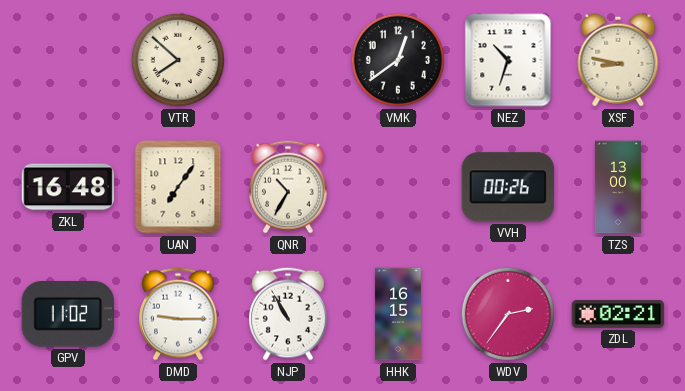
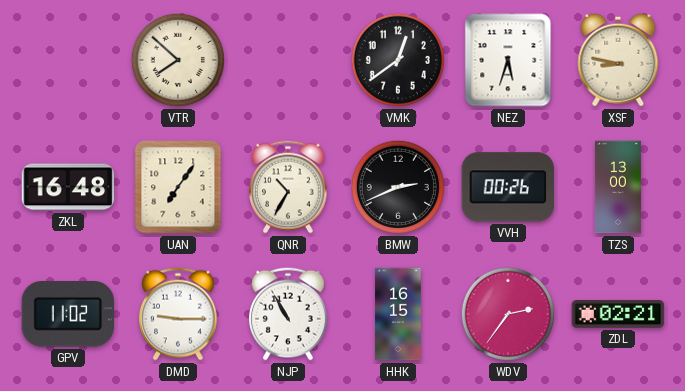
NEZ: 10:33 -> 5:33
BMW: none -> 2:41
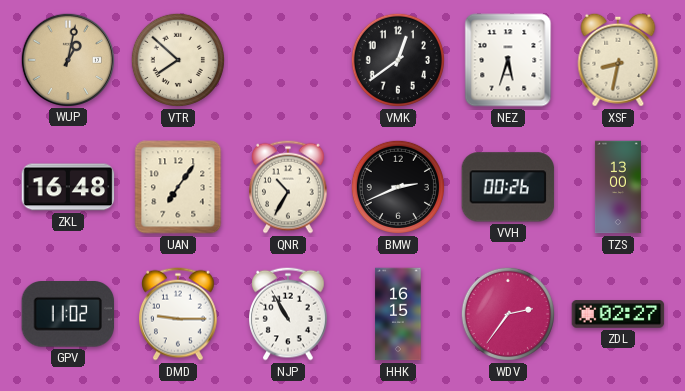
WUP: none -> 1:02
XSF: 8:47 -> 8:32
ZDL: 02:21 -> 02:27
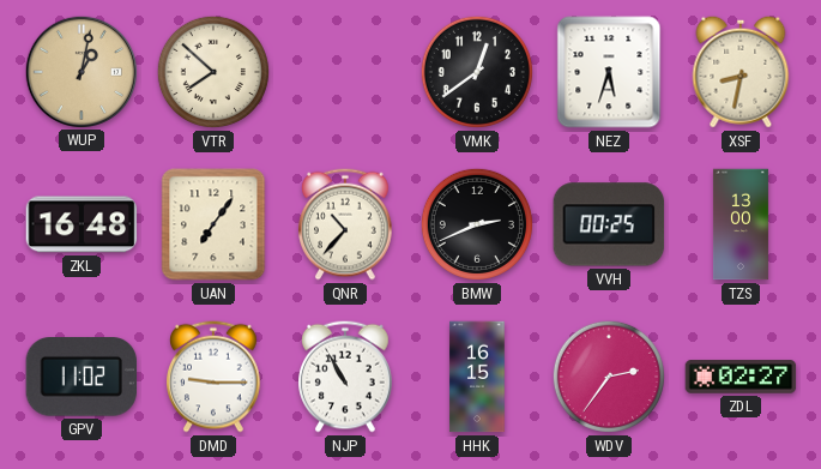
QNR: 10:35 -> 10:37
VVH: 00:26 -> 00:25
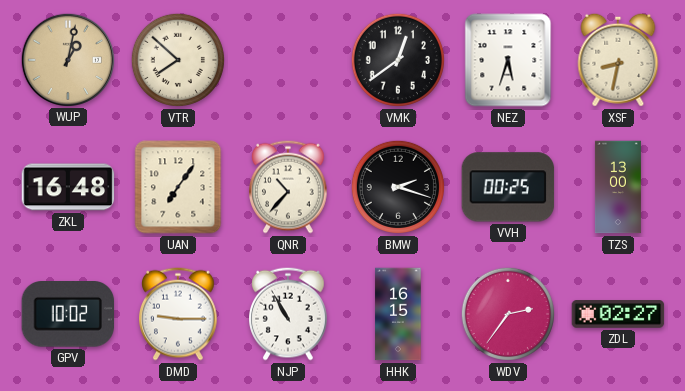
BMW: 2:41 -> 2:18
GPV: 11:02 -> 10:02
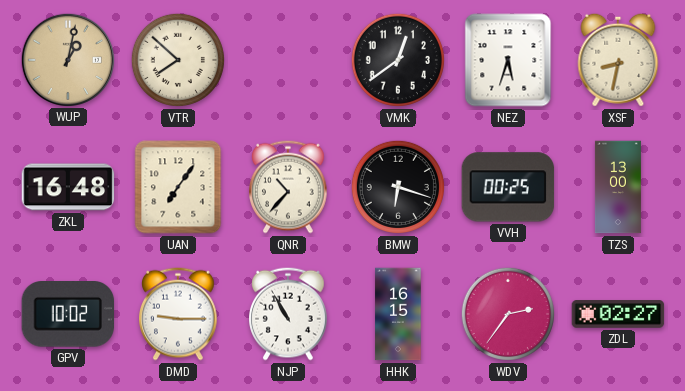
BMW: 2:18 -> 6:18
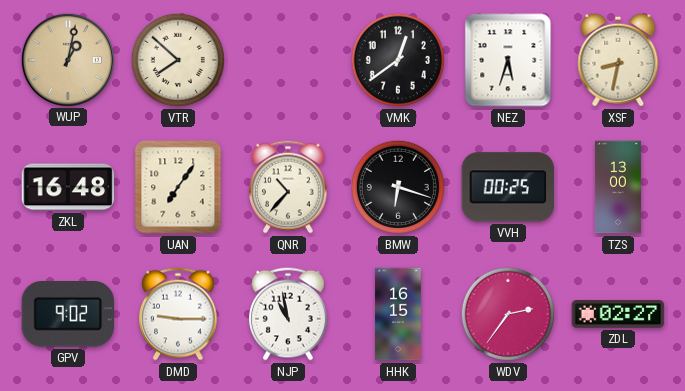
GPV: 10:02 -> 9:02
NJP: 10:55 -> 10:58
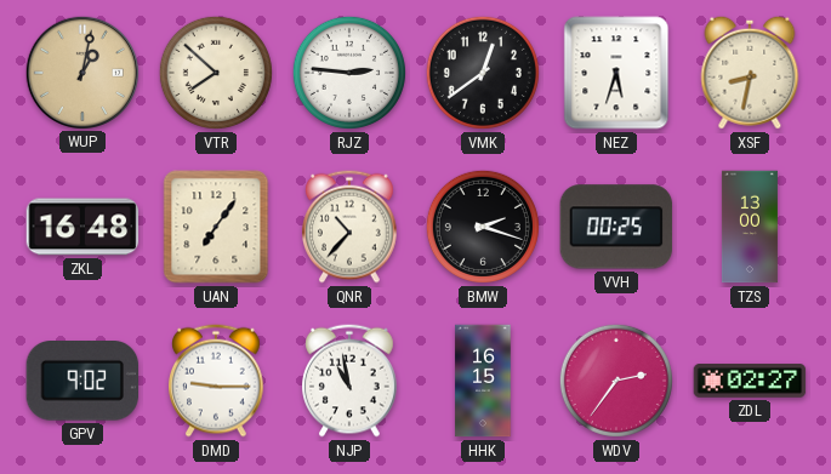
RJZ: none -> 2:46
BMW: 6:18 -> 2:18
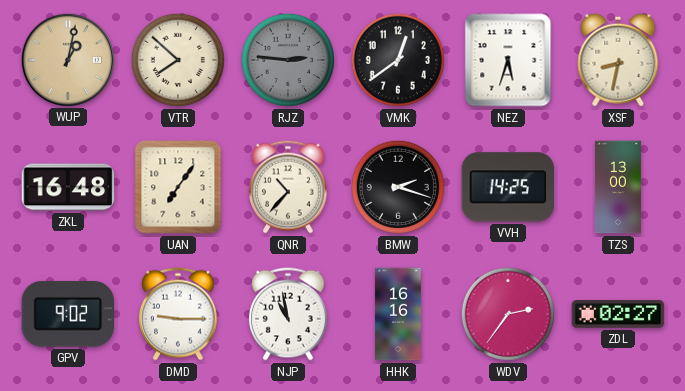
RJZ dial: white -> grey
VVH: 00:25 -> 14:25
HHK: 16:15 -> 16:16
